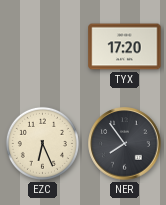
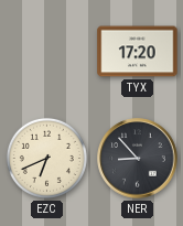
EZC: 6:26 -> 6:41
NER: 7:54 -> 8:53
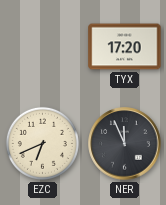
NER: 8:53 -> 11:56
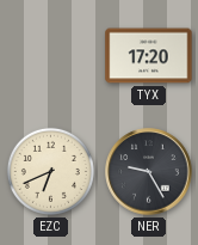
NER: 11:56 -> 9:25
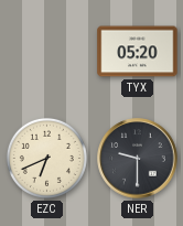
TYX: 17:20 -> 05:20
NER: 9:25 -> 9:30
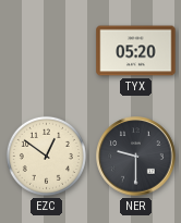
EZC: 6:41 -> 12:51
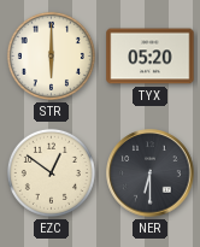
STR: none -> 6:00
NER: 9:30 -> 6:30
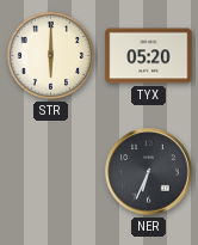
EZC: 12:51 -> none
NER: 6:30 -> 6:34
